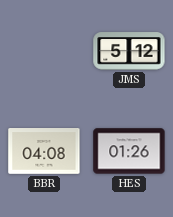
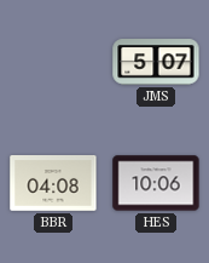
JMS: 5:12 -> 5:07
HES: 01:26 -> 10:06
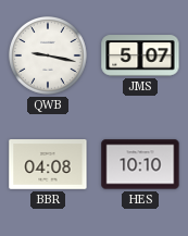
QWB: none -> 9:17
HES: 10:06 -> 10:10
